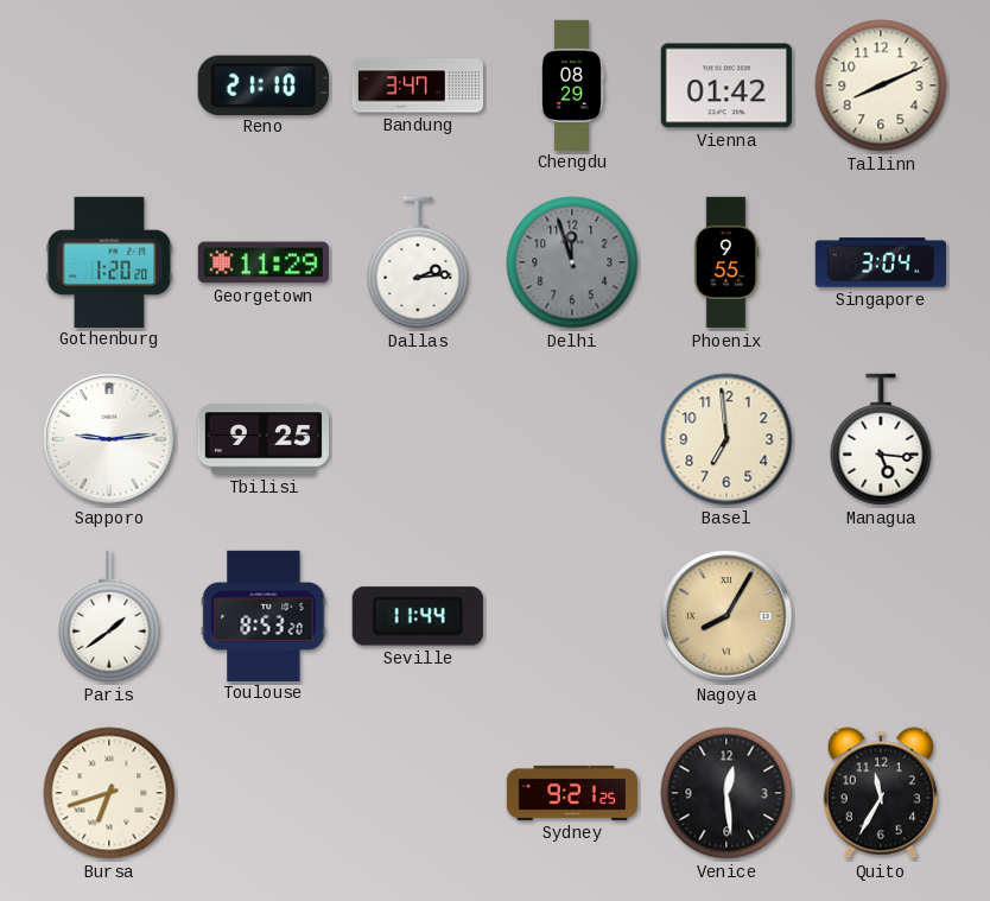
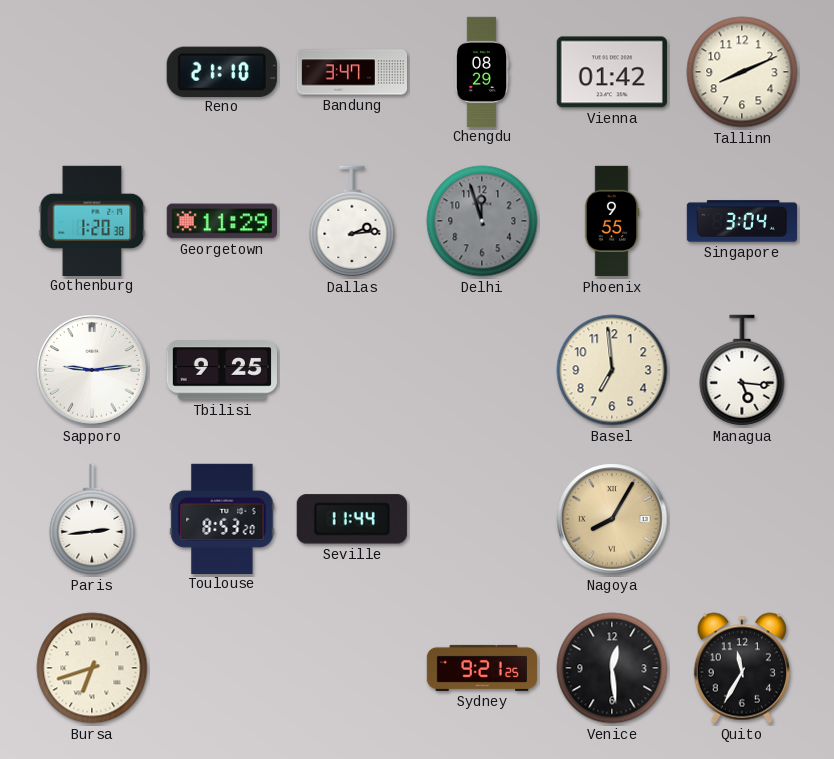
Gothenburg: 1:20:20 -> 1:20:38
Paris: 1:39 -> 2:44
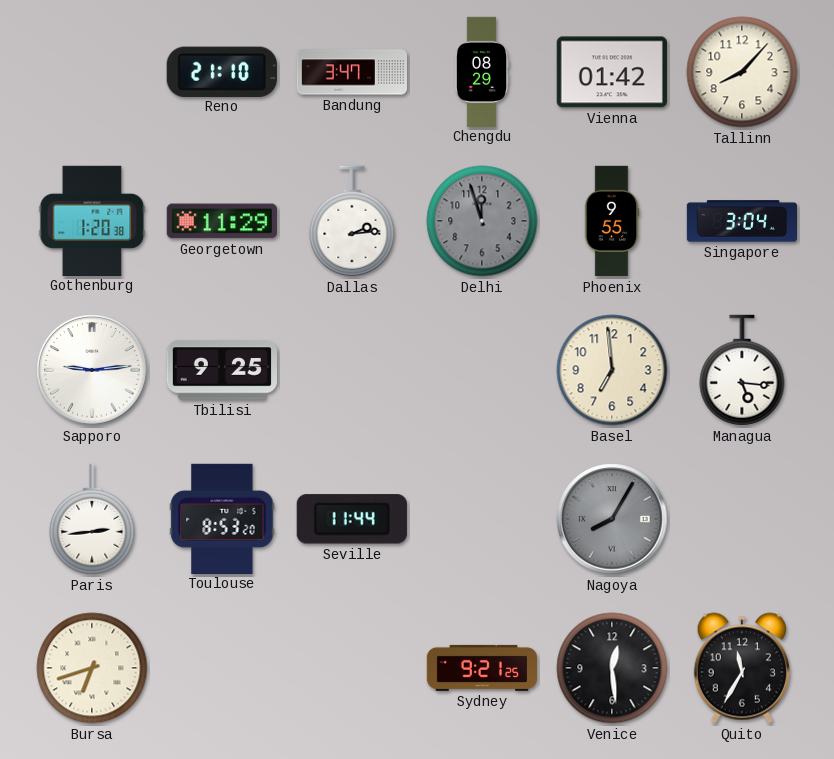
Tallinn: 8:11 -> 8:07
Nagoya dial: champagne -> grey
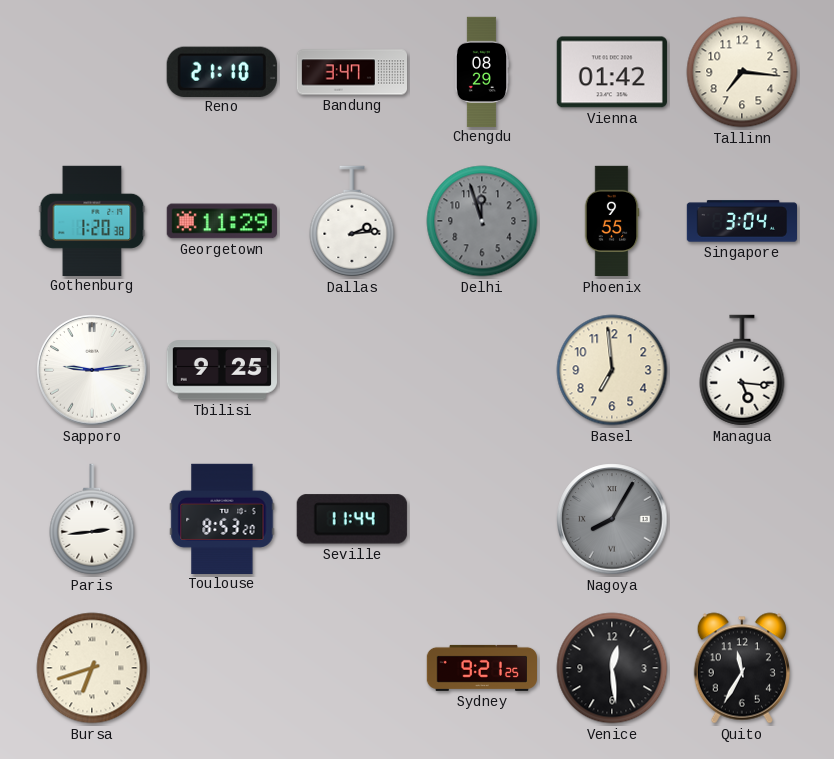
Tallinn: 8:07 -> 7:16
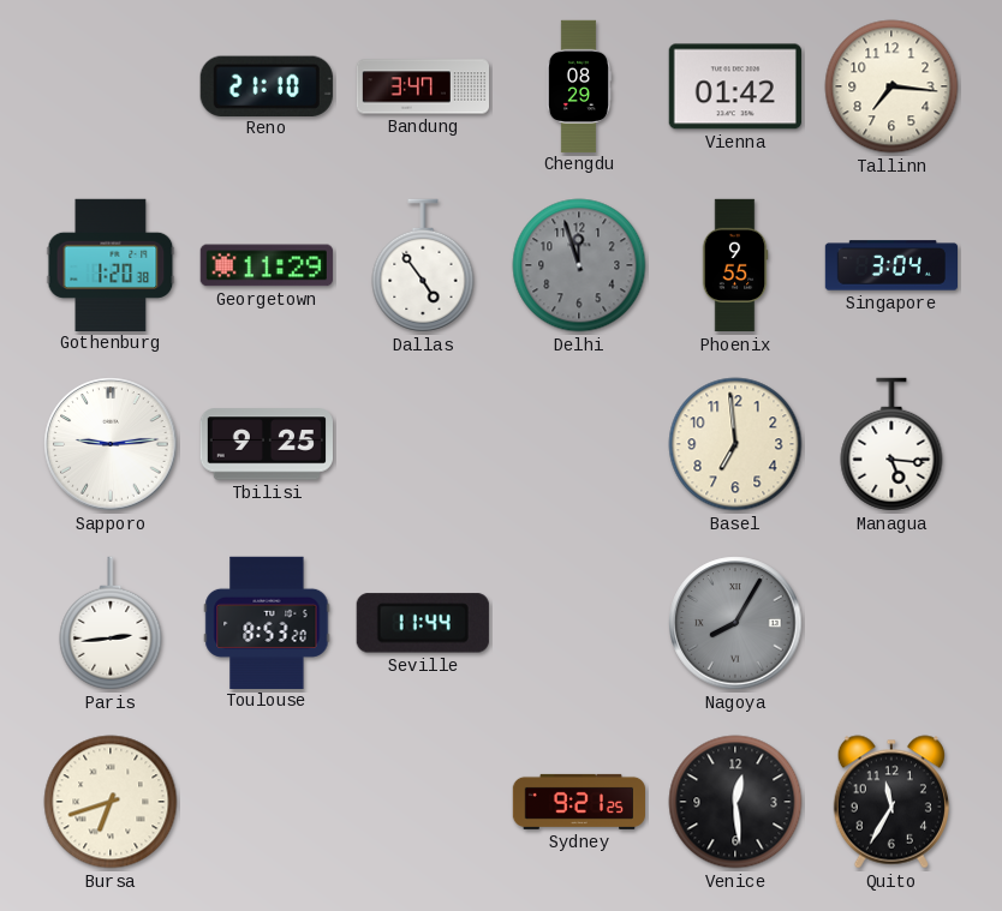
Dallas: 2:14 -> 4:54
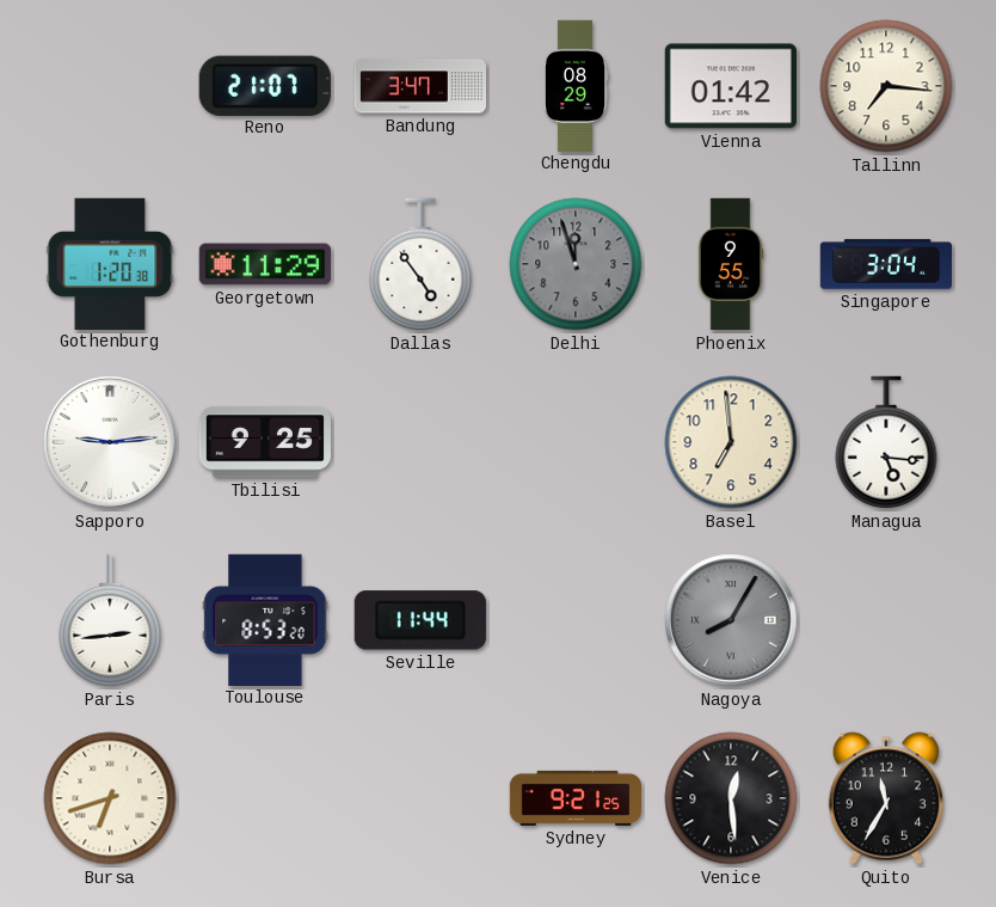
Reno: 21:10 -> 21:07
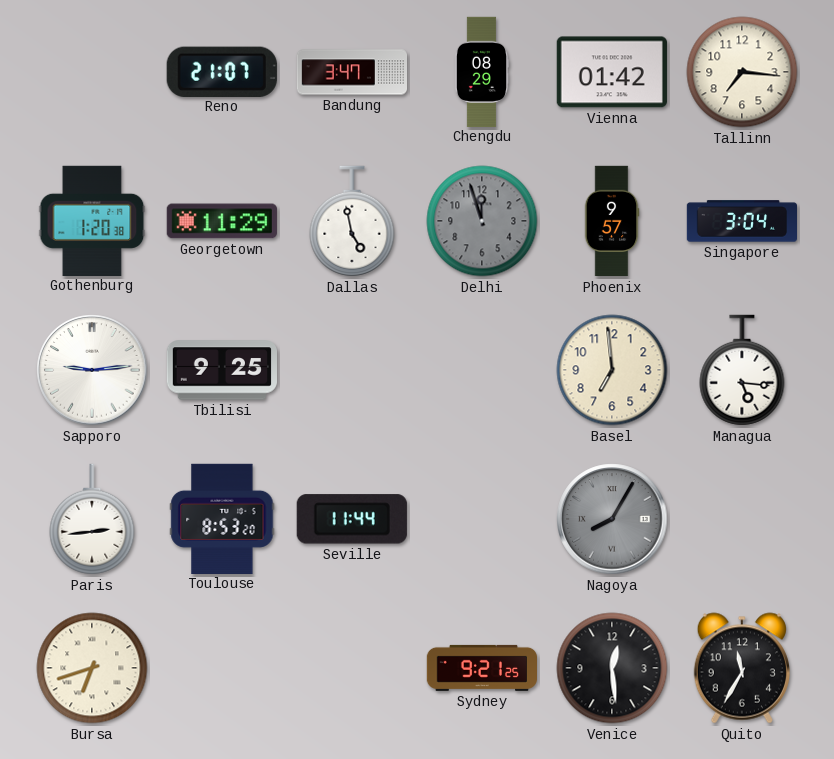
Dallas: 4:54 -> 4:58
Phoenix: 9:55 -> 9:57
